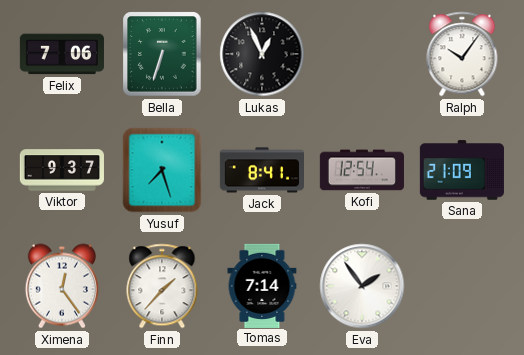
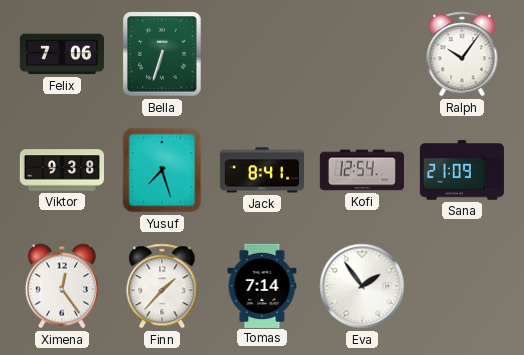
Lukas: 12:56 -> none
Viktor: 9:37 -> 9:38
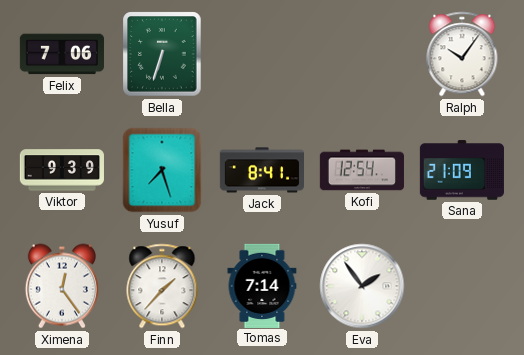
Viktor: 9:38 -> 9:39
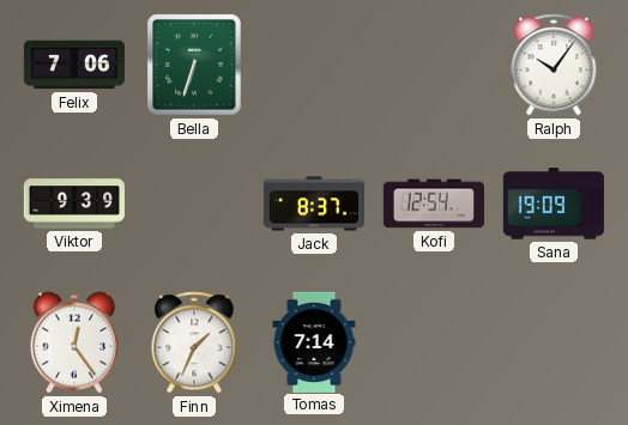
Yusuf: 7:27 -> none
Jack: 8:41 -> 8:37
Sana: 21:09 -> 19:09
Finn: 1:37 -> 1:34
Eva: 1:54 -> none
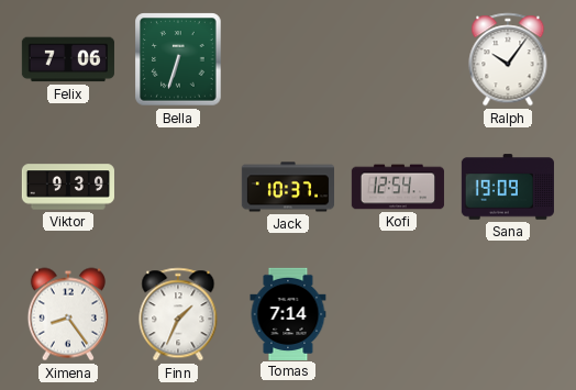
Jack: 8:37 -> 10:37
Ximena: 12:24 -> 8:24
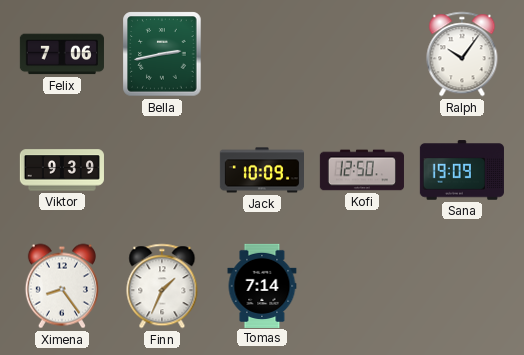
Bella: 6:33 -> 2:43
Jack: 10:37 -> 10:09
Kofi: 12:54 -> 12:50
